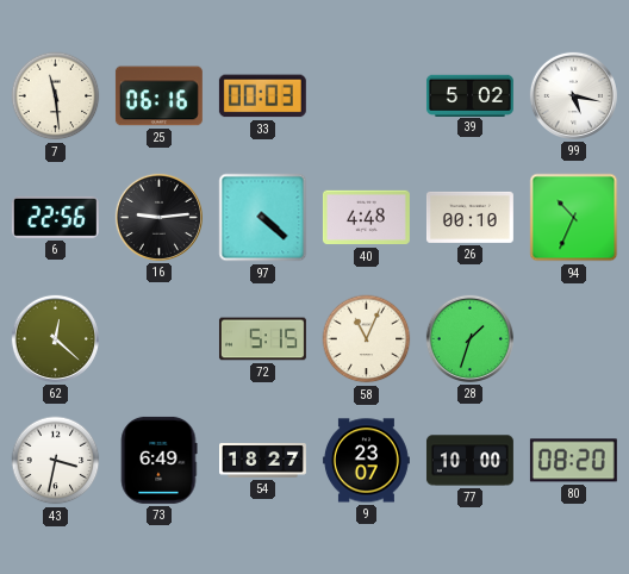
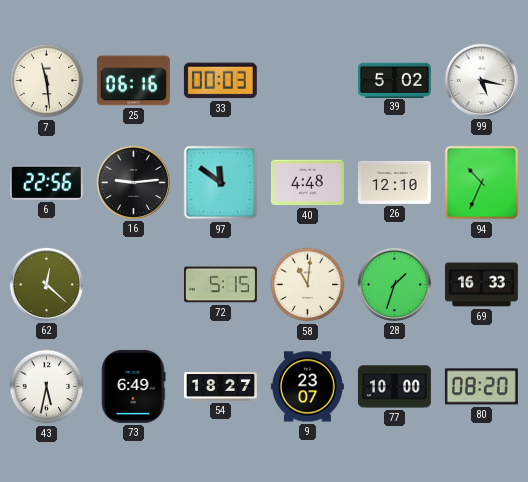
97: 4:22 -> 11:51
26: 00:10 -> 12:10
58: 11:04 -> 11:01
69: none -> 16:33
43: 3:32 -> 5:32
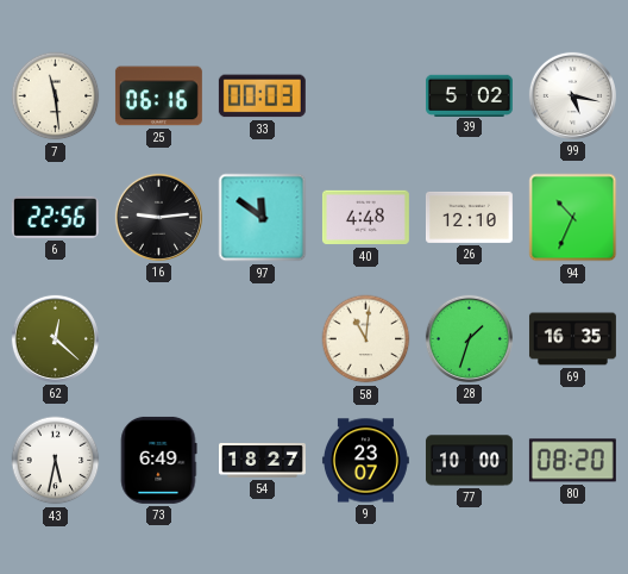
72: 5:15 -> none
69: 16:33 -> 16:35
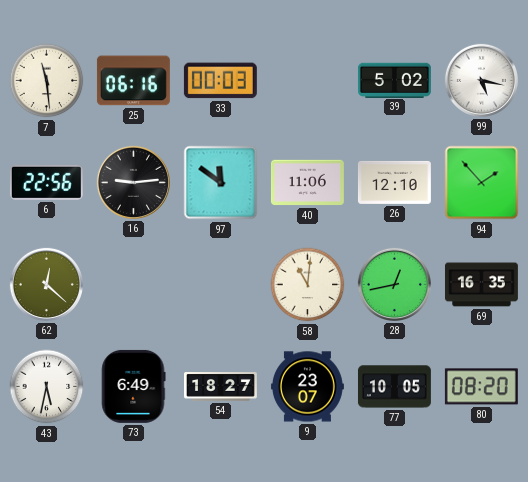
40: 4:48 -> 11:06
94: 10:34 -> 1:53
28: 1:33 -> 12:43
77: 10:00 -> 10:05
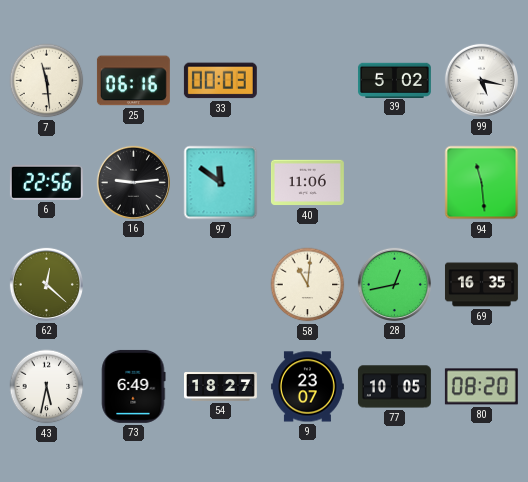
26: 12:10 -> none
94: 1:53 -> 11:29
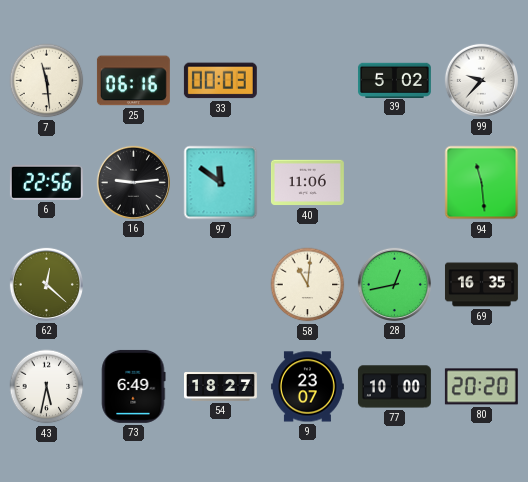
99: 5:17 -> 9:37
77: 10:05 -> 10:00
80: 08:20 -> 20:20
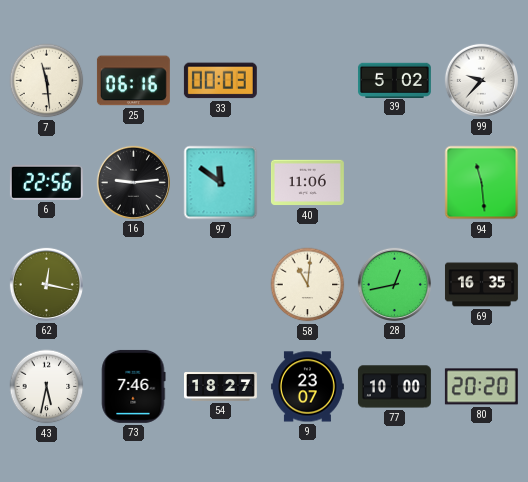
62: 12:22 -> 12:17
73: 6:49 -> 7:46
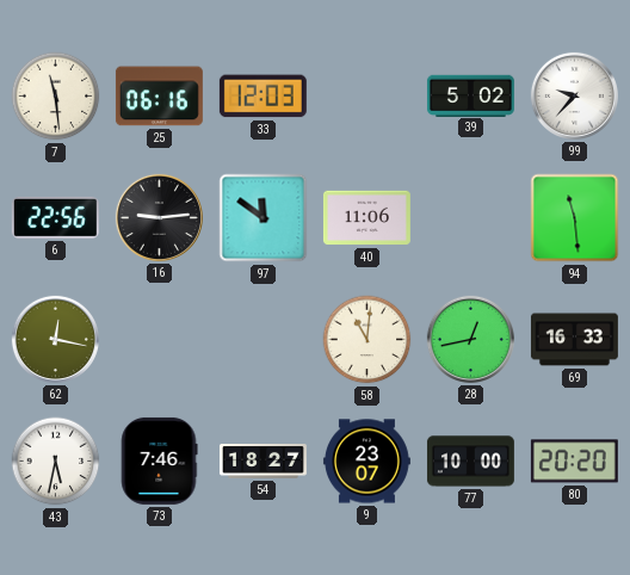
33: 00:03 -> 12:03
69: 16:35 -> 16:33
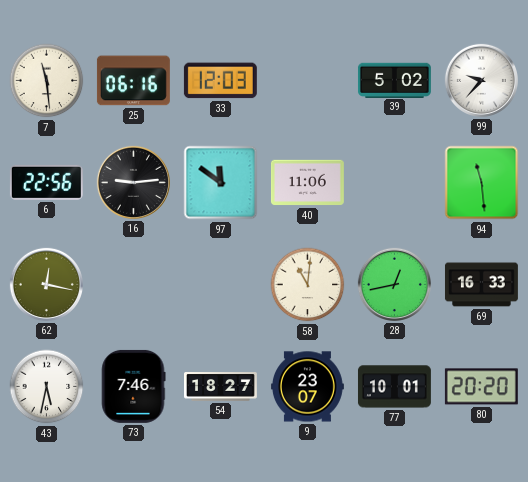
77: 10:00 -> 10:01
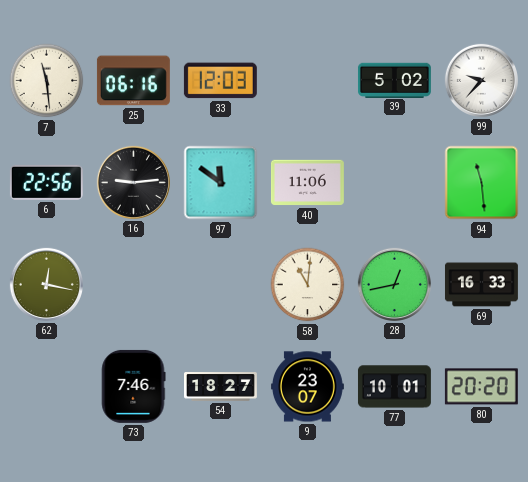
43: 5:32 -> none
